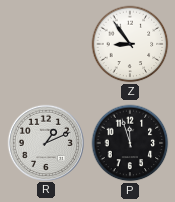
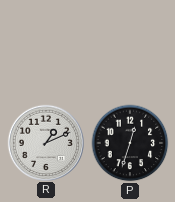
Z: 8:54 -> none
P: 11:57 -> 12:33
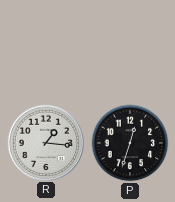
R: 1:11 -> 1:16
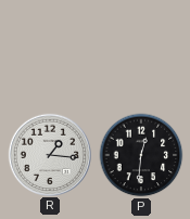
P: 12:33 -> 12:31
